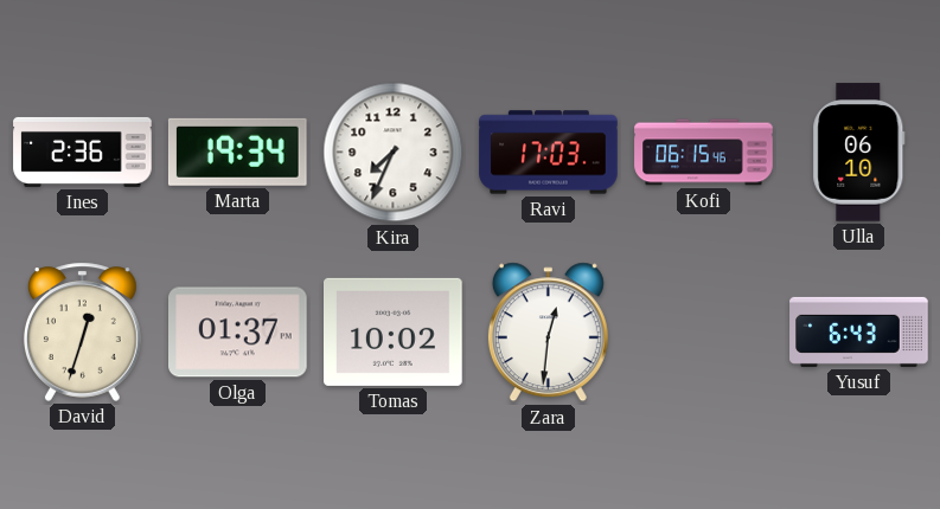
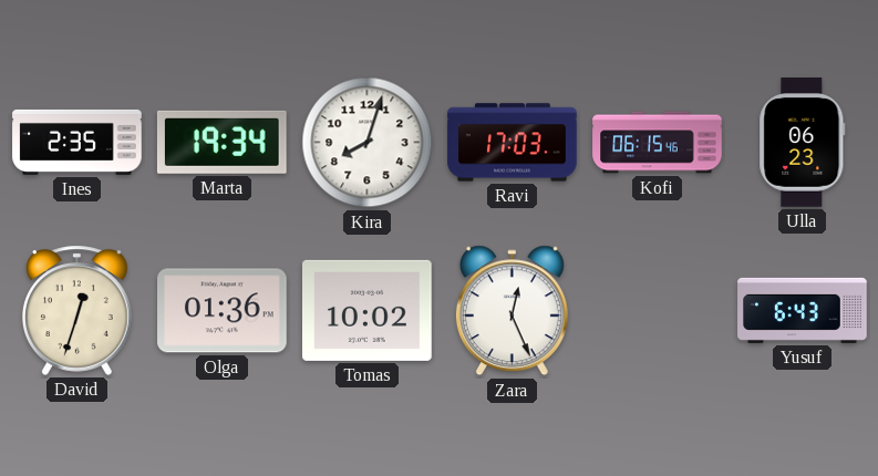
Ines: 2:36 -> 2:35
Kira: 7:34 -> 8:03
Ulla: 06:10 -> 06:23
Olga: 01:37 -> 01:36
Zara: 12:31 -> 12:26
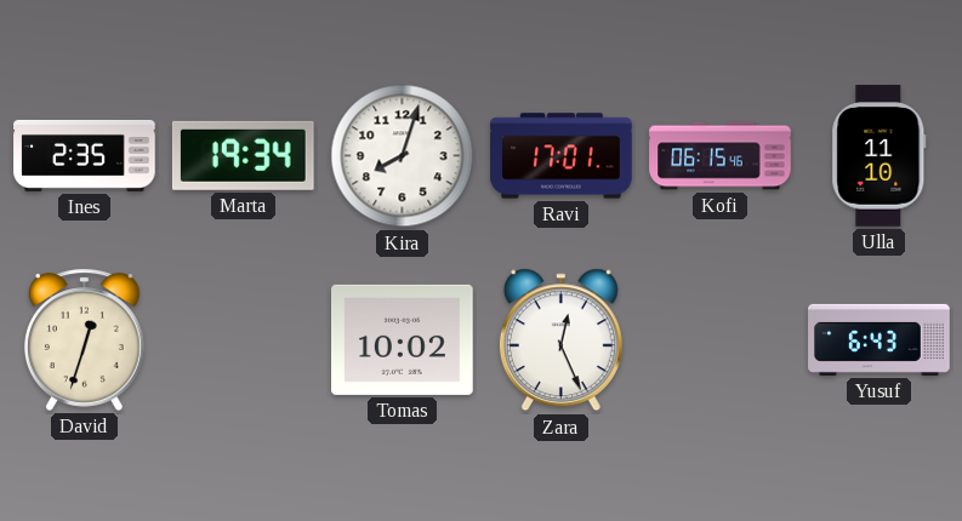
Ravi: 17:03 -> 17:01
Ulla: 06:23 -> 11:10
Olga: 01:36 -> none
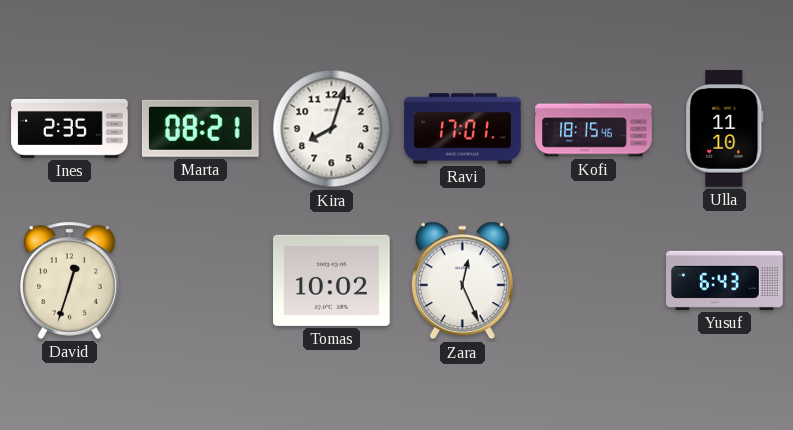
Marta: 19:34 -> 08:21
Kofi: 06:15 -> 18:15
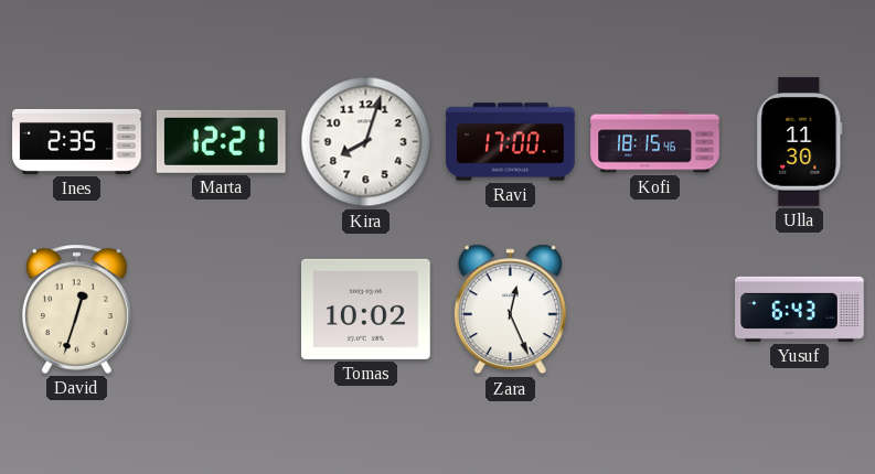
Marta: 08:21 -> 12:21
Ravi: 17:01 -> 17:00
Ulla: 11:10 -> 11:30
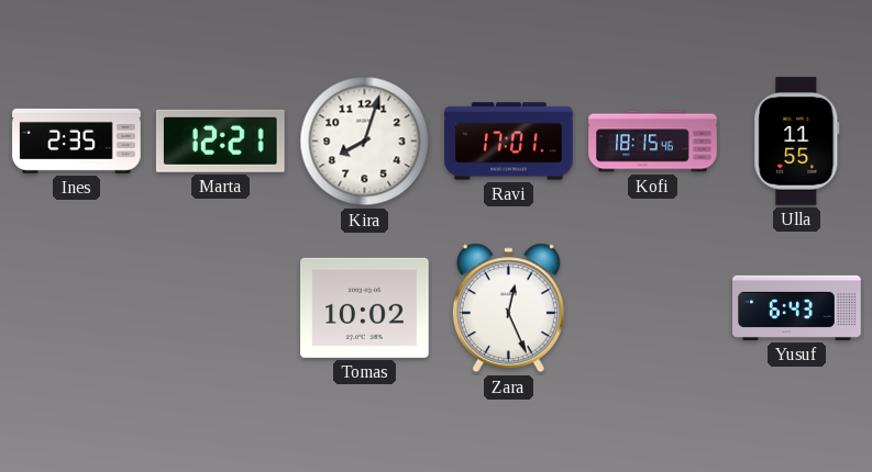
Ravi: 17:00 -> 17:01
Ulla: 11:30 -> 11:55
David: 12:33 -> none
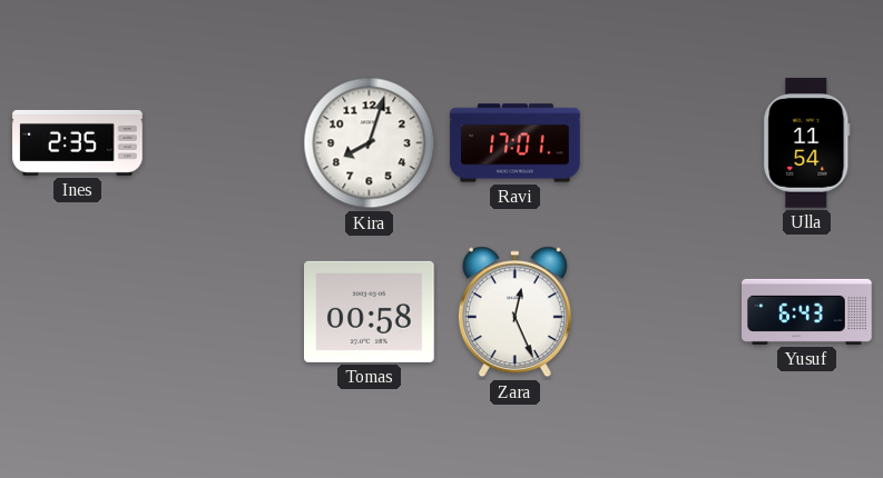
Marta: 12:21 -> none
Kofi: 18:15 -> none
Ulla: 11:55 -> 11:54
Tomas: 10:02 -> 00:58
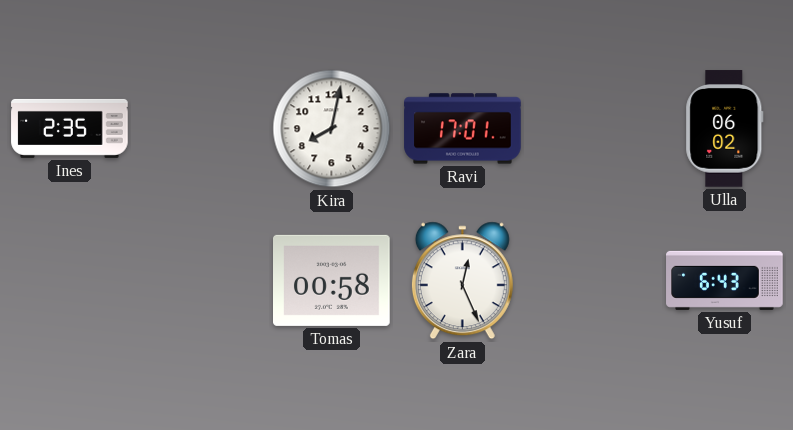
Kira: 8:03 -> 8:02
Ulla: 11:54 -> 06:02
